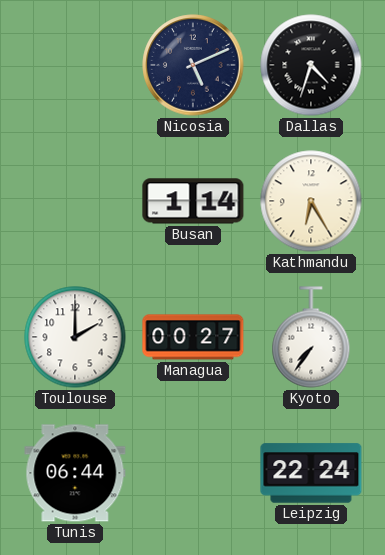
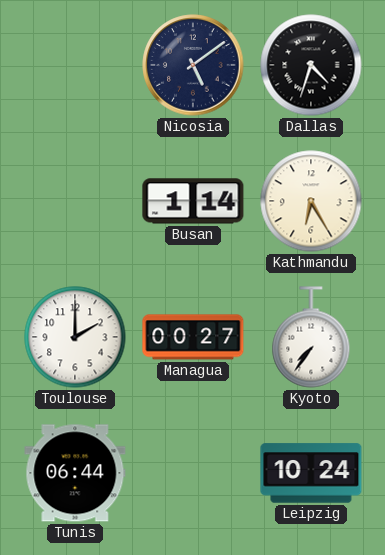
Nicosia: 5:11 -> 5:09
Leipzig: 22:24 -> 10:24
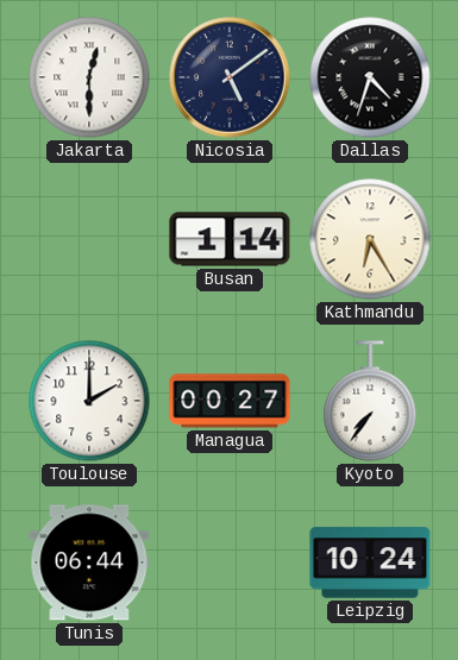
Jakarta: none -> 12:30
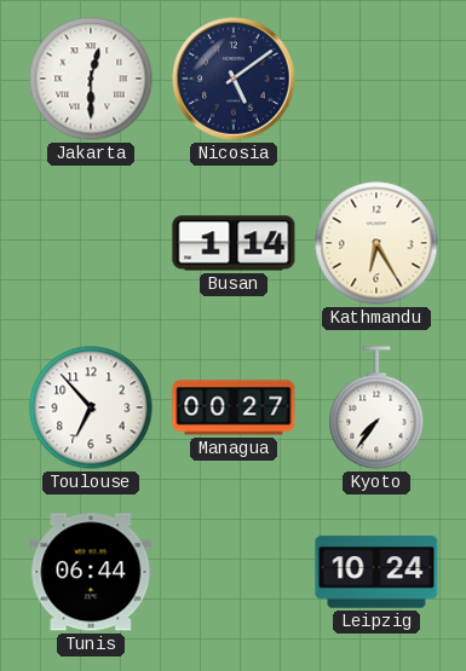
Dallas: 4:33 -> none
Toulouse: 2:00 -> 6:53
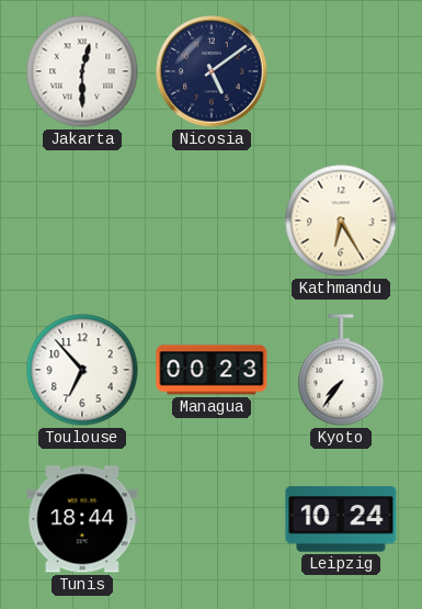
Busan: 1:14 -> none
Managua: 00:27 -> 00:23
Tunis: 06:44 -> 18:44
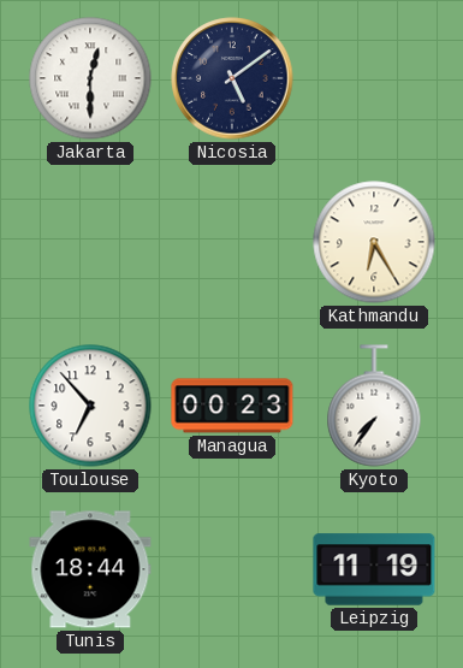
Leipzig: 10:24 -> 11:19
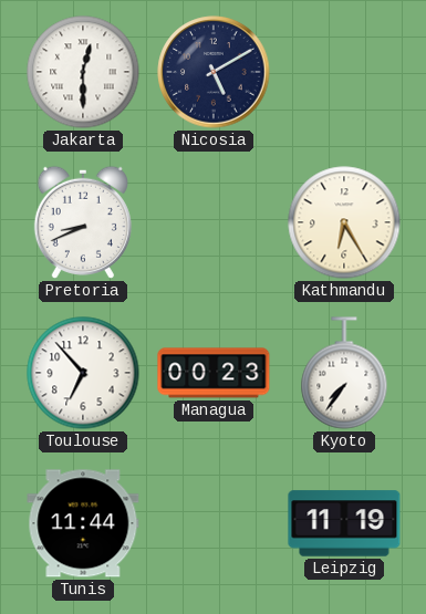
Nicosia: 5:09 -> 5:10
Pretoria: none -> 8:41
Tunis: 18:44 -> 11:44
